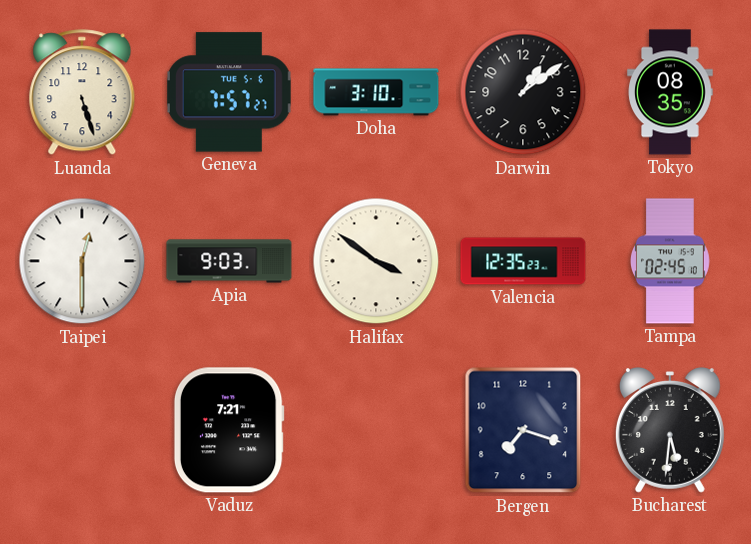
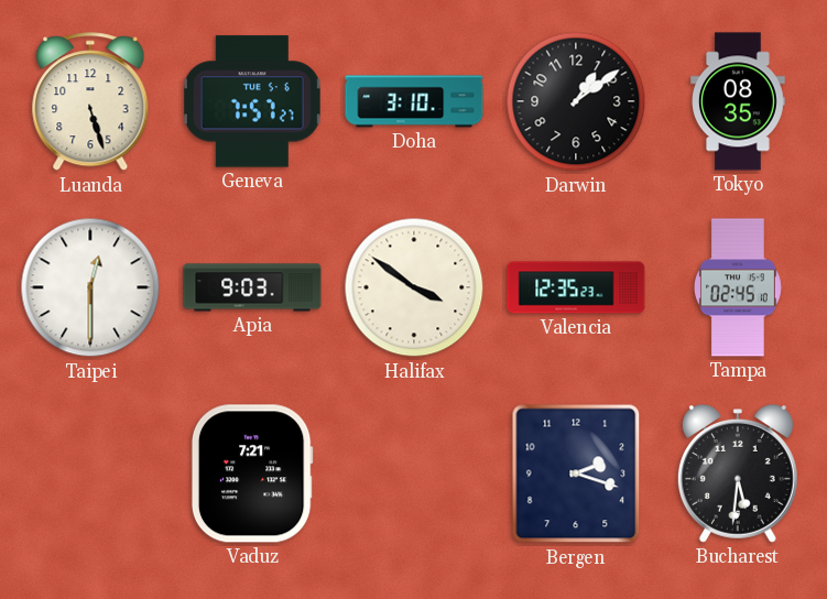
Bergen: 7:18 -> 2:18
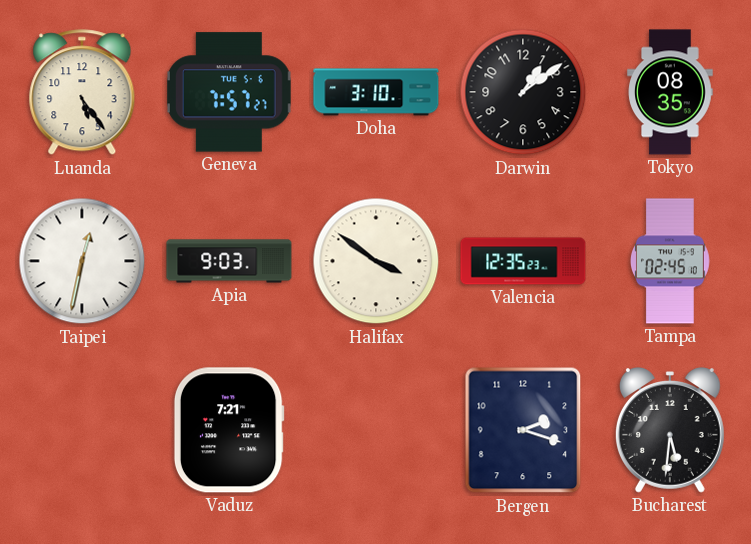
Luanda: 5:27 -> 5:24
Taipei: 12:30 -> 12:32
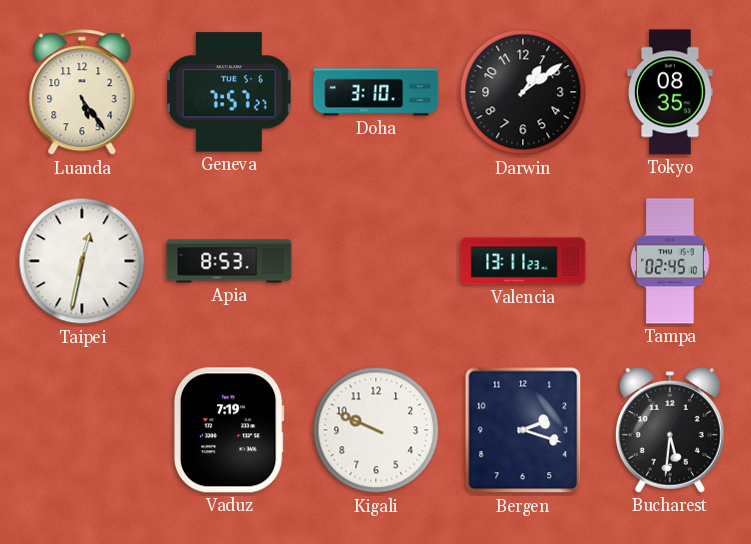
Apia: 9:03 -> 8:53
Halifax: 3:51 -> none
Valencia: 12:35 -> 13:11
Vaduz: 7:21 -> 7:19
Kigali: none -> 9:49
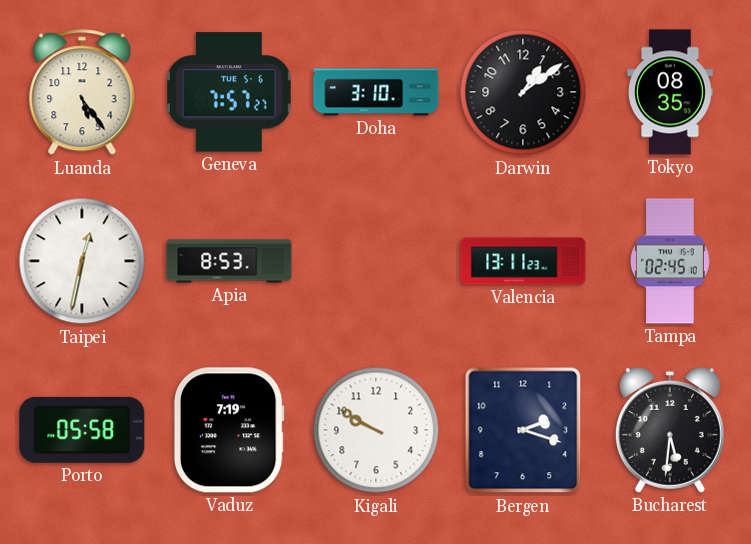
Porto: none -> 05:58
Kigali: 9:49 -> 9:50
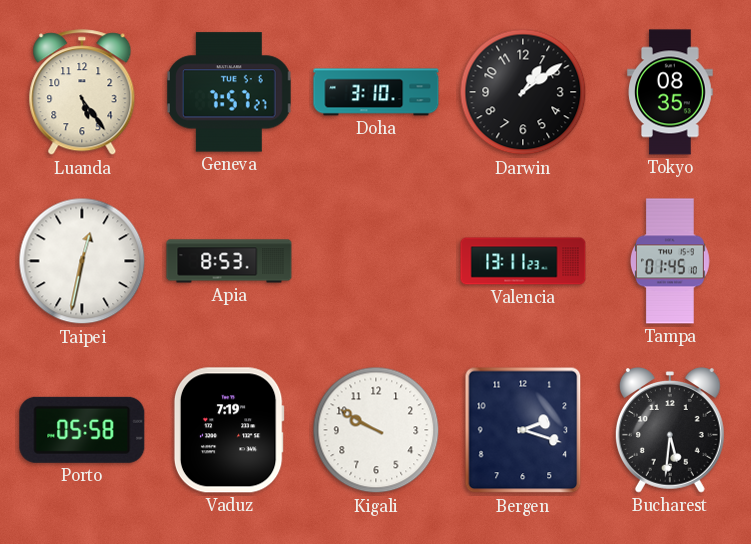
Tampa: 02:45 -> 01:45
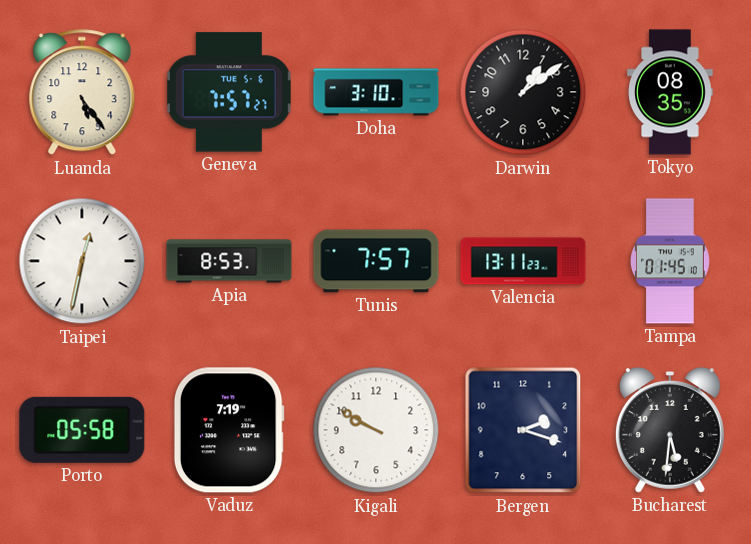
Tunis: none -> 7:57
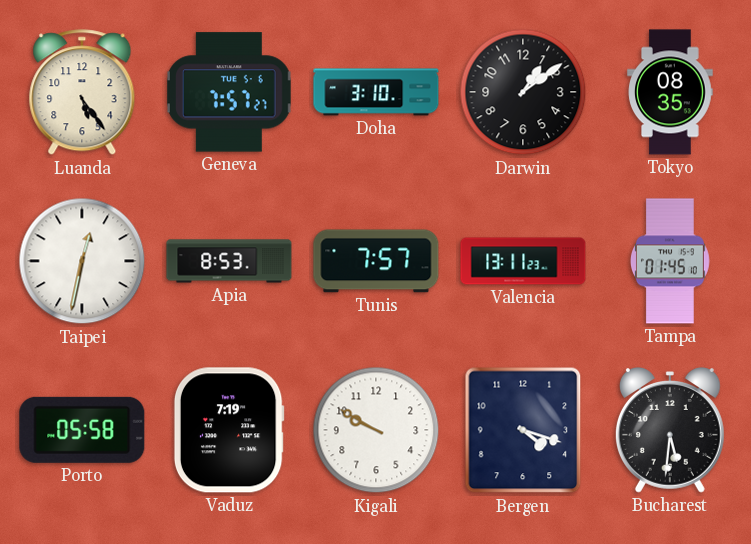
Bergen: 2:18 -> 4:18
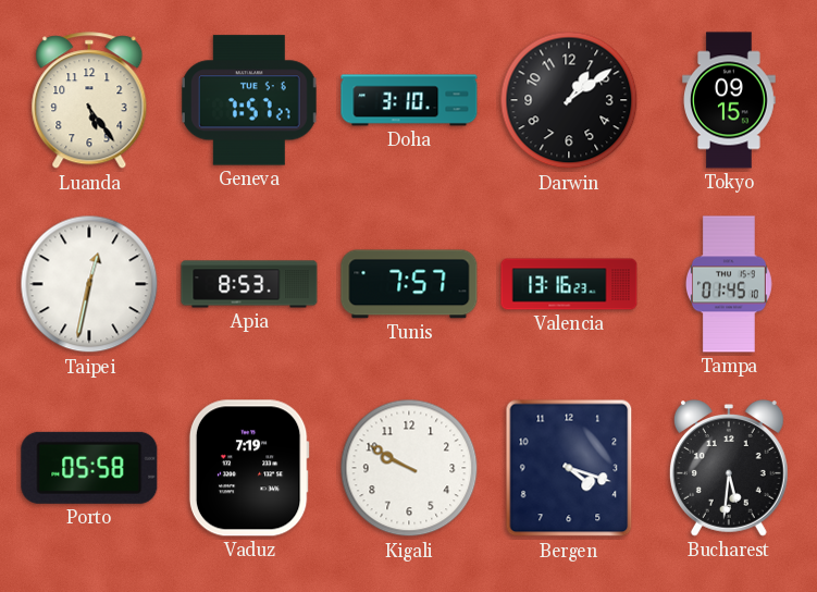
Tokyo: 08:35 -> 09:15
Valencia: 13:11 -> 13:16
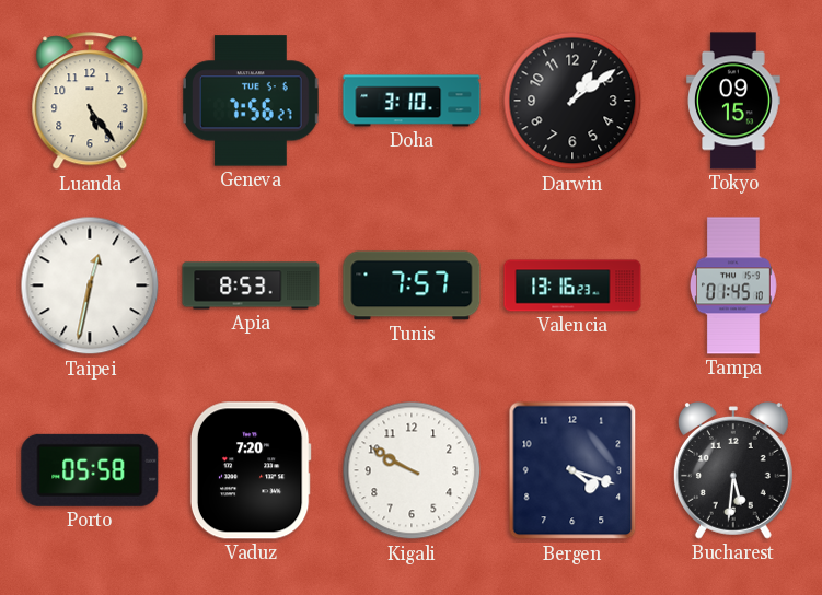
Geneva: 7:57 -> 7:56
Vaduz: 7:19 -> 7:20
